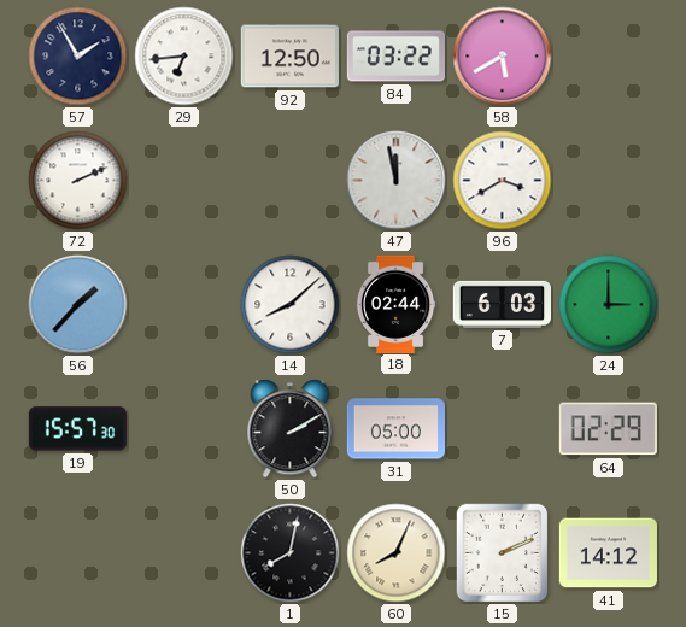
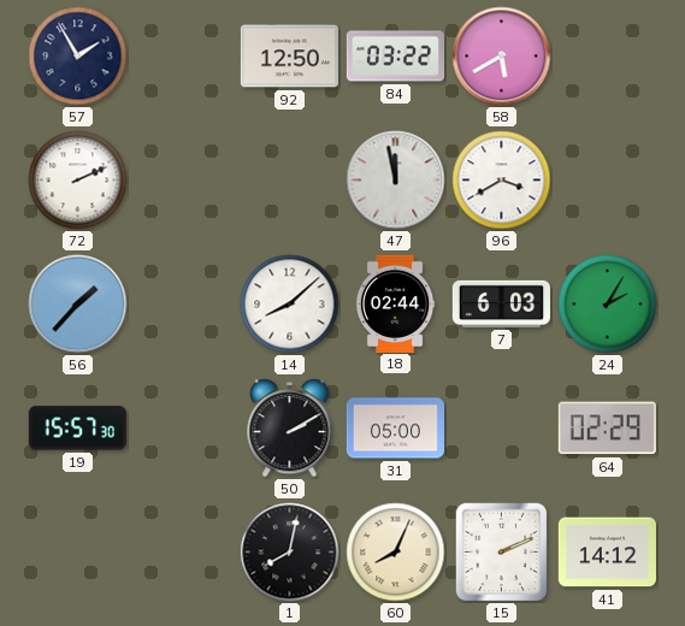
29: 6:44 -> none
24: 3:00 -> 2:05
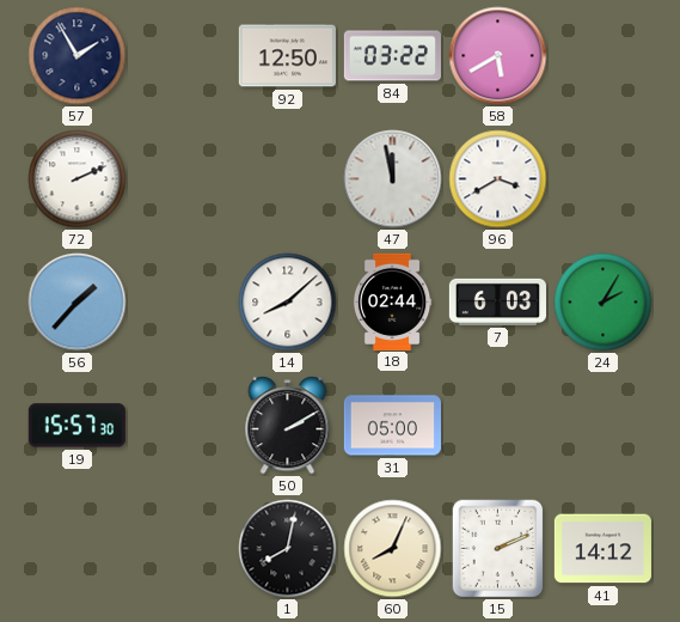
64: 02:29 -> none
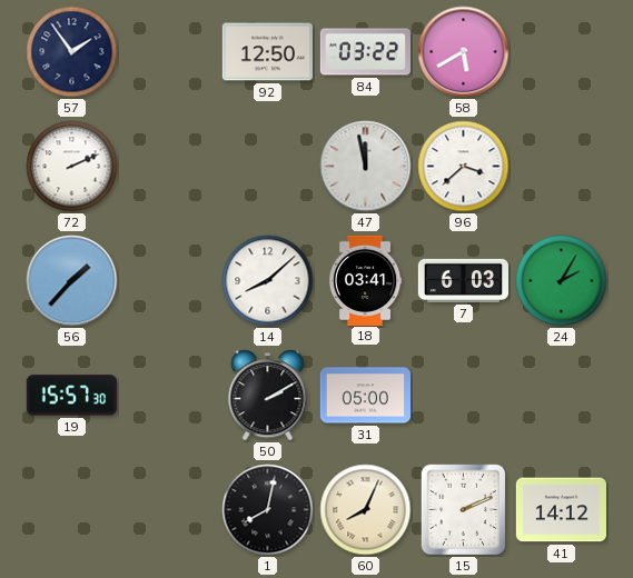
57: 1:55 -> 1:54
96: 3:40 -> 3:38
18: 02:44 -> 03:41
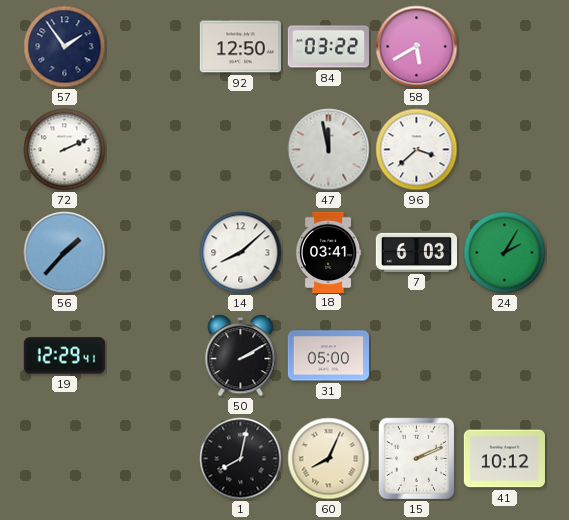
19: 15:57 -> 12:29
41: 14:12 -> 10:12
